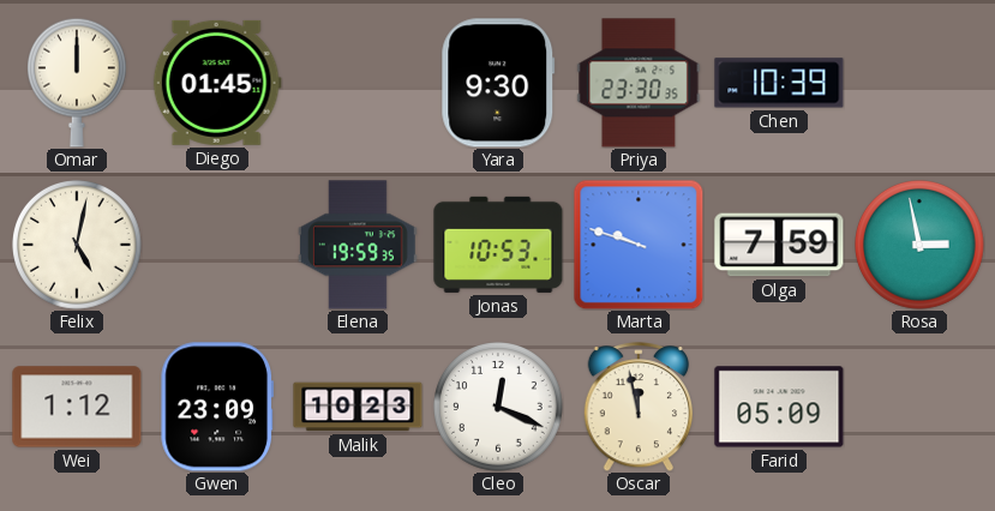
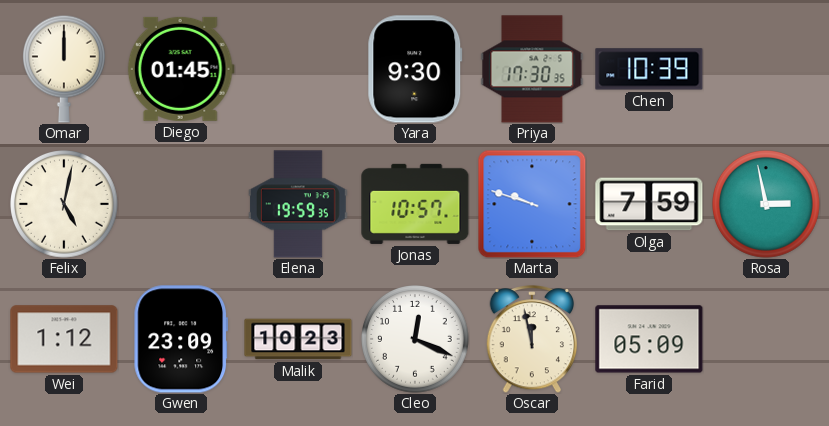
Priya: 23:30 -> 17:30
Jonas: 10:53 -> 10:57
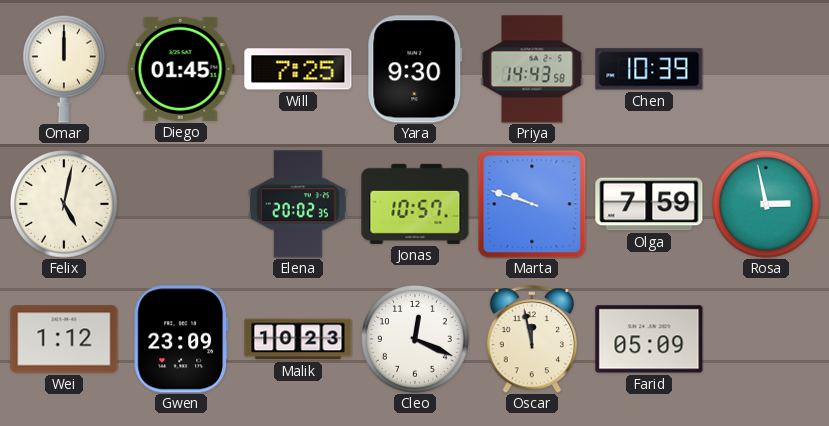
Will: none -> 7:25
Priya: 17:30 -> 14:43
Elena: 19:59 -> 20:02
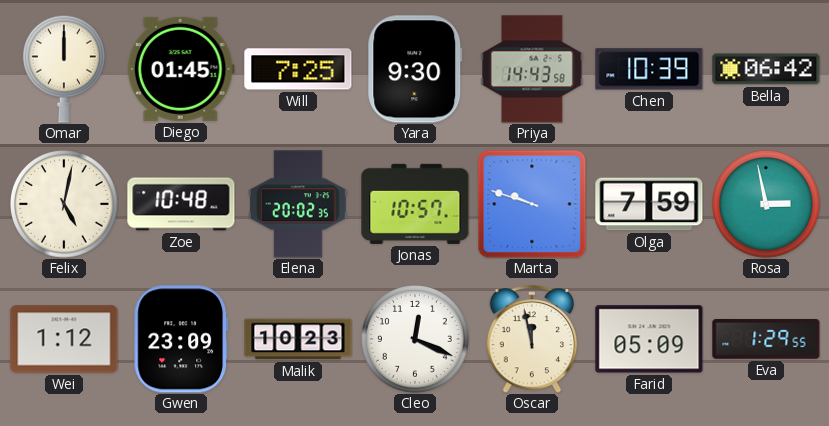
Bella: none -> 06:42
Zoe: none -> 10:48
Eva: none -> 1:29
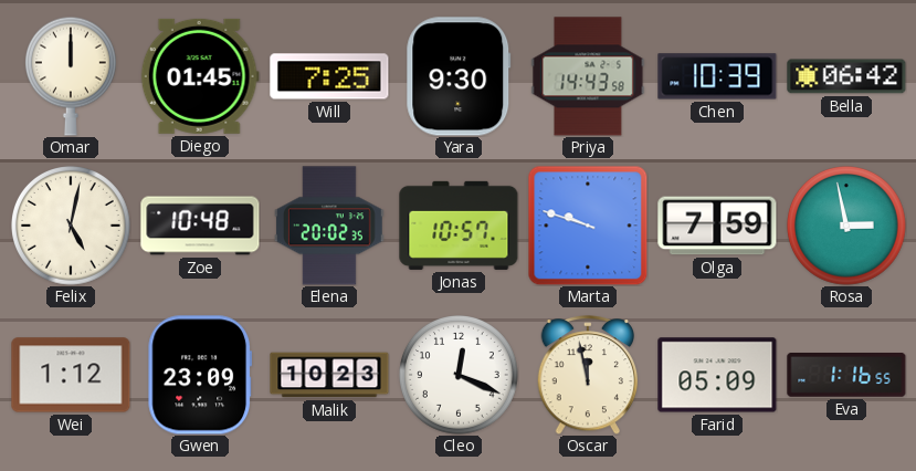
Eva: 1:29 -> 1:16
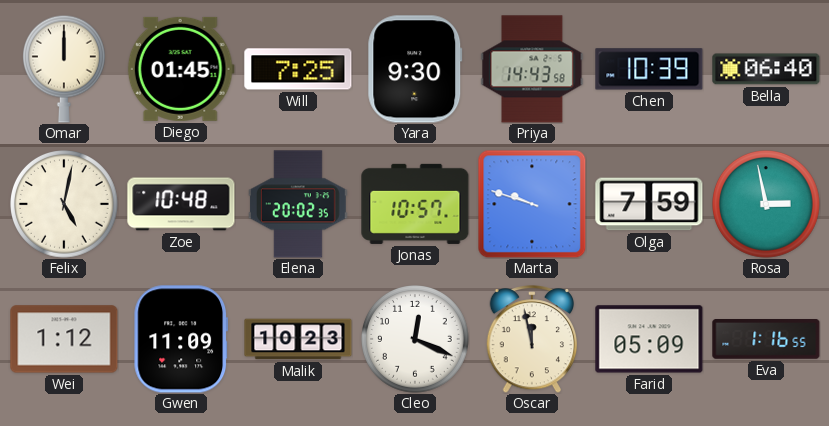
Bella: 06:42 -> 06:40
Gwen: 23:09 -> 11:09
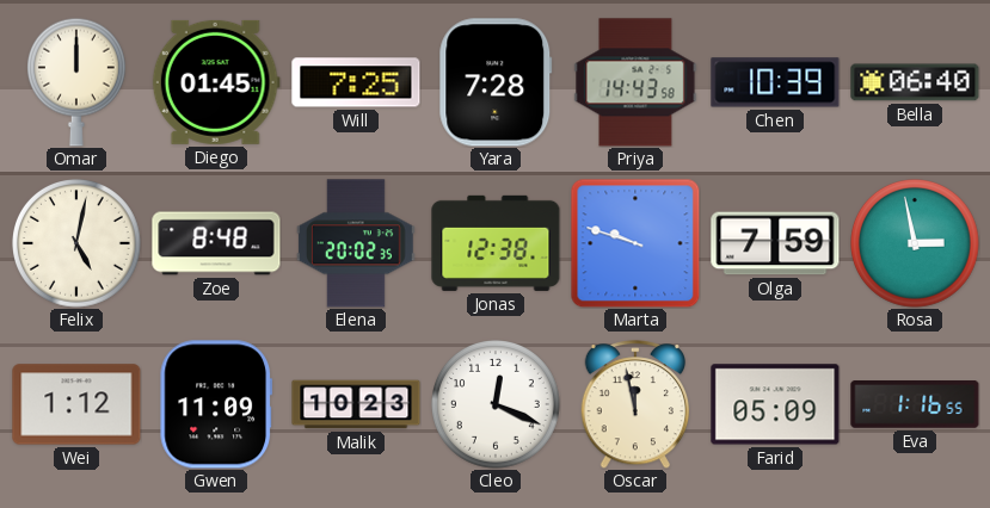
Yara: 9:30 -> 7:28
Zoe: 10:48 -> 8:48
Jonas: 10:57 -> 12:38
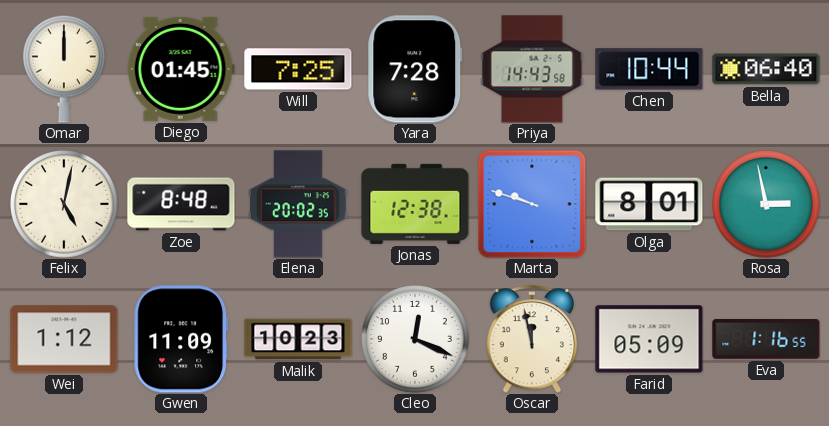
Chen: 10:39 -> 10:44
Olga: 7:59 -> 8:01
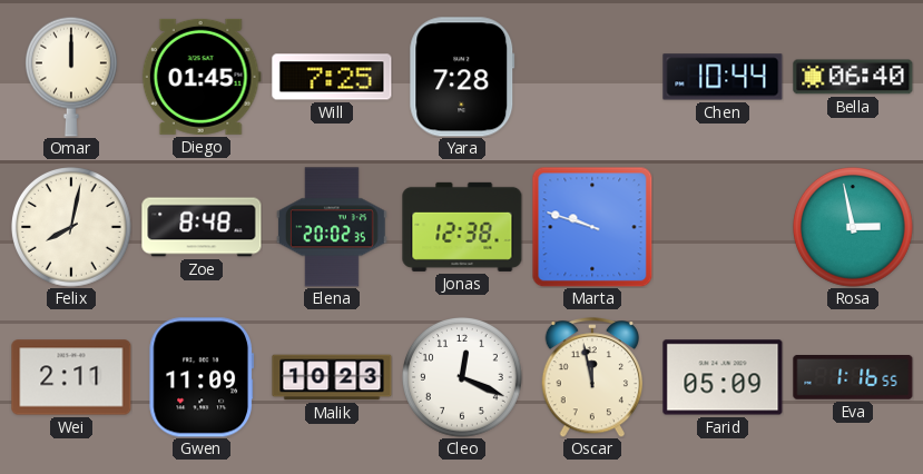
Priya: 14:43 -> none
Felix: 5:02 -> 8:02
Olga: 8:01 -> none
Wei: 1:12 -> 2:11
